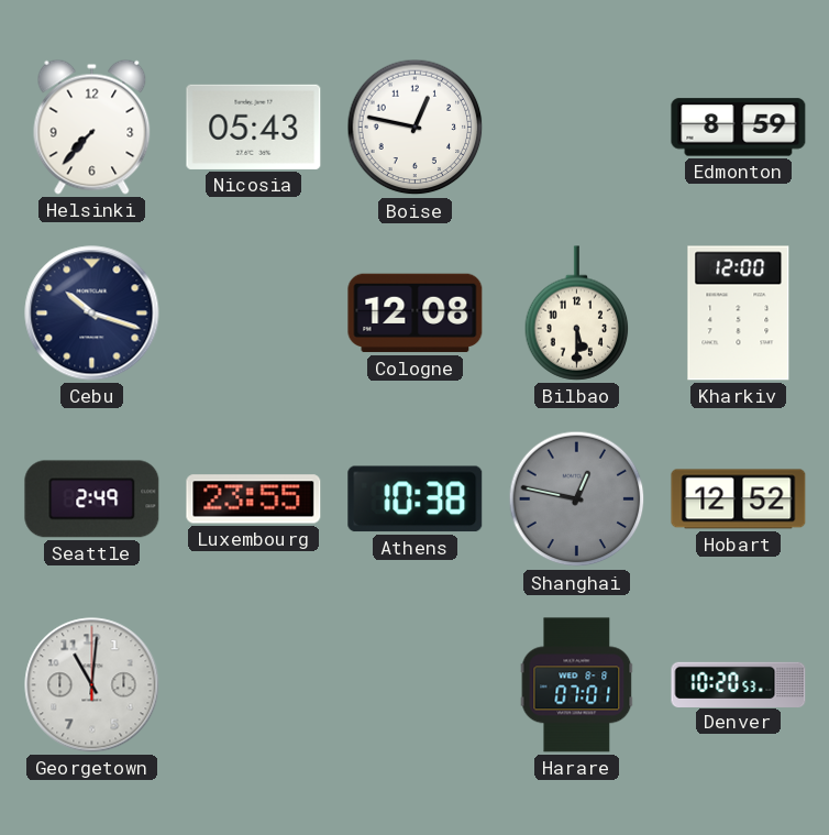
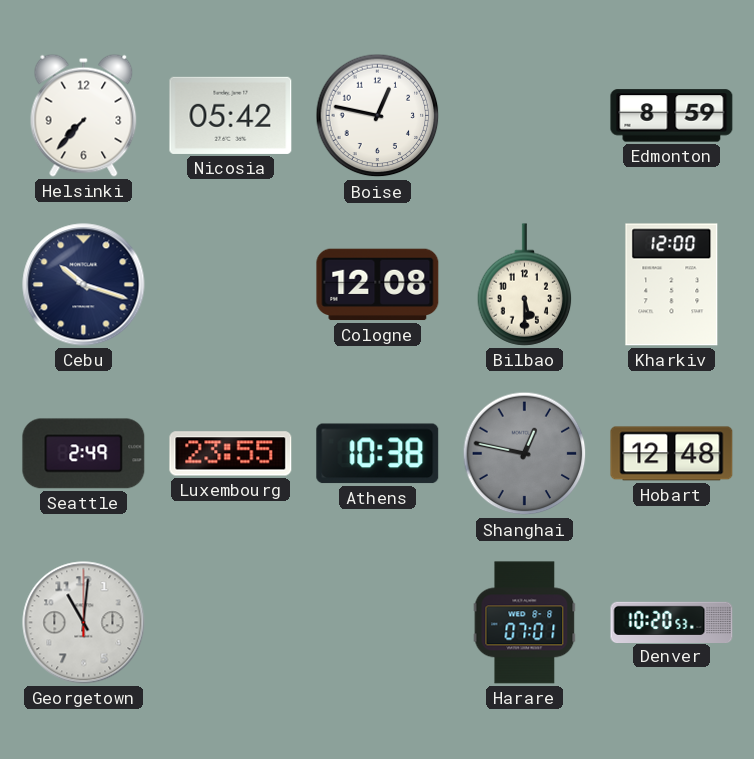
Nicosia: 05:43 -> 05:42
Hobart: 12:52 -> 12:48
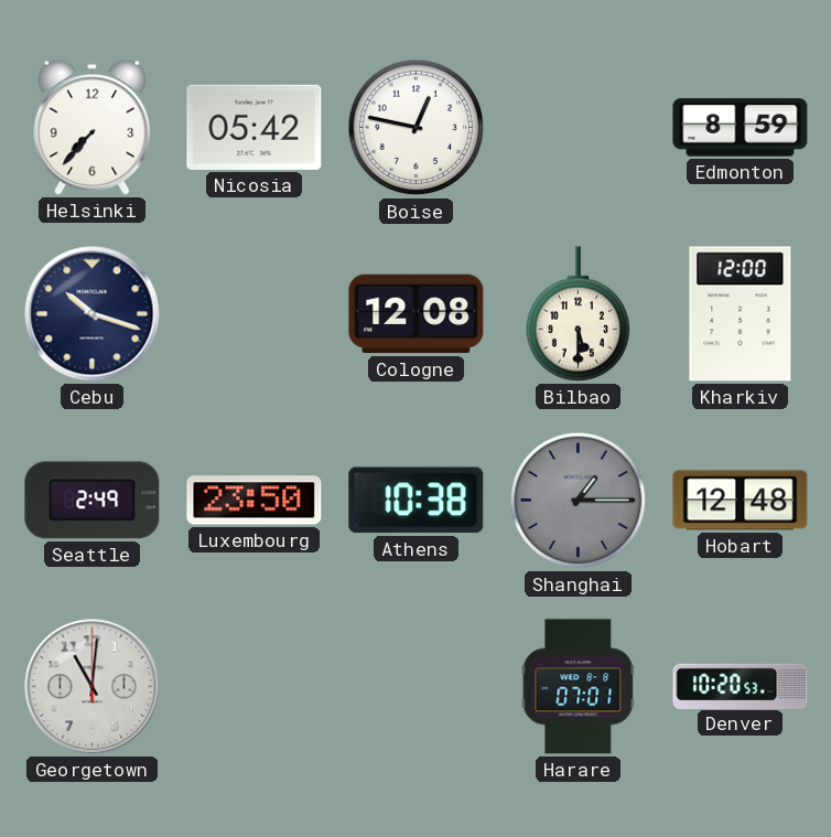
Luxembourg: 23:55 -> 23:50
Shanghai: 12:47 -> 1:15
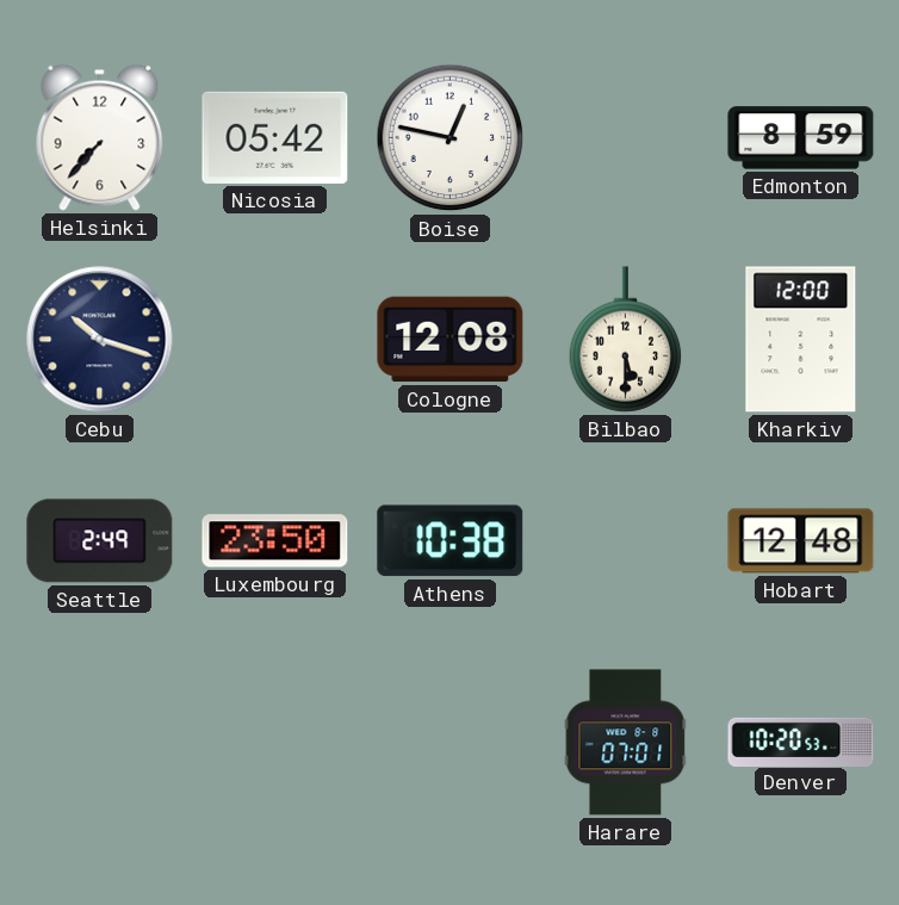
Shanghai: 1:15 -> none
Georgetown: 11:01 -> none
